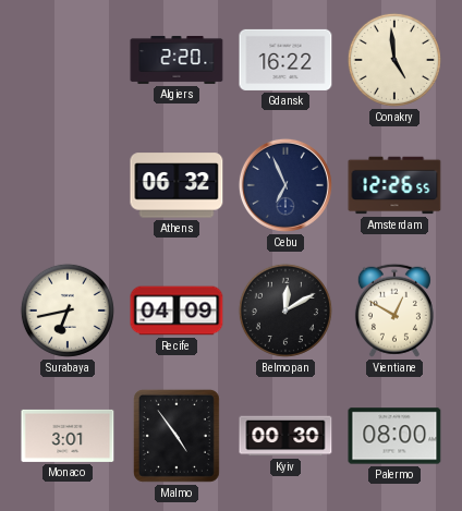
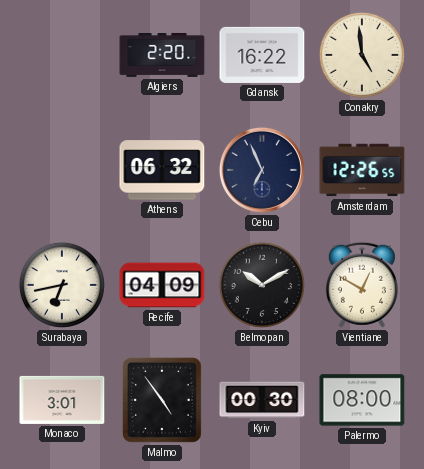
Belmopan: 12:10 -> 10:10
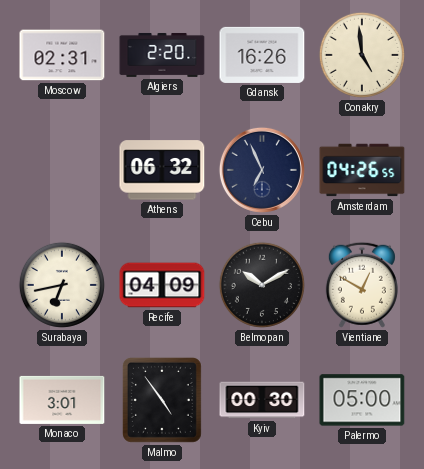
Moscow: none -> 02:31
Gdansk: 16:22 -> 16:26
Amsterdam: 12:26 -> 04:26
Palermo: 08:00 -> 05:00
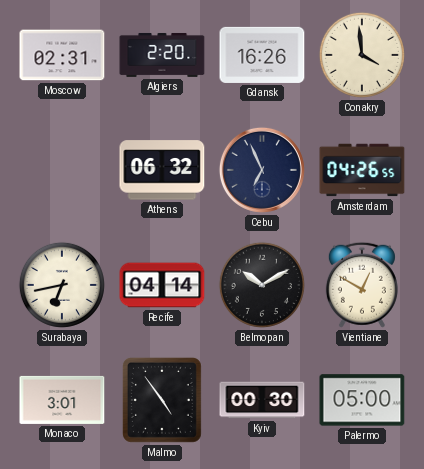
Conakry: 4:59 -> 3:59
Recife: 04:09 -> 04:14
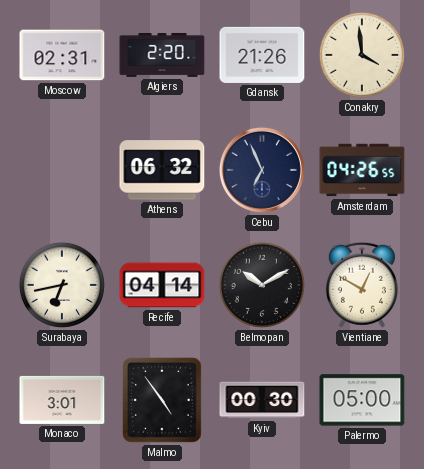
Gdansk: 16:26 -> 21:26
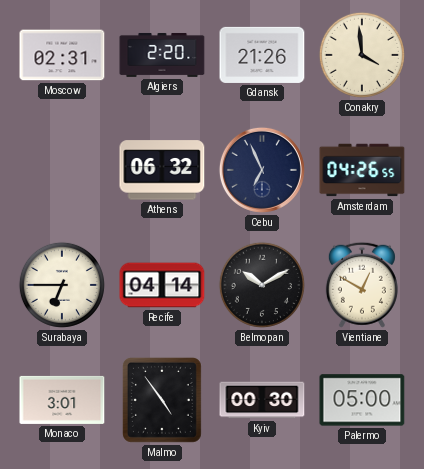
Surabaya: 6:43 -> 6:45
